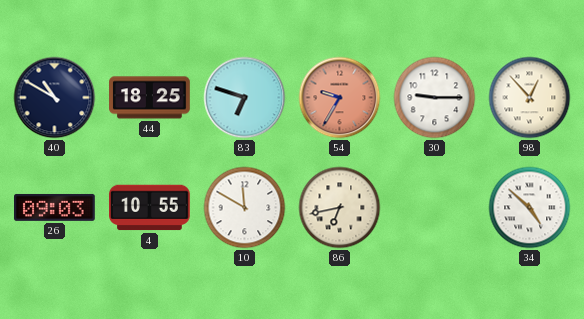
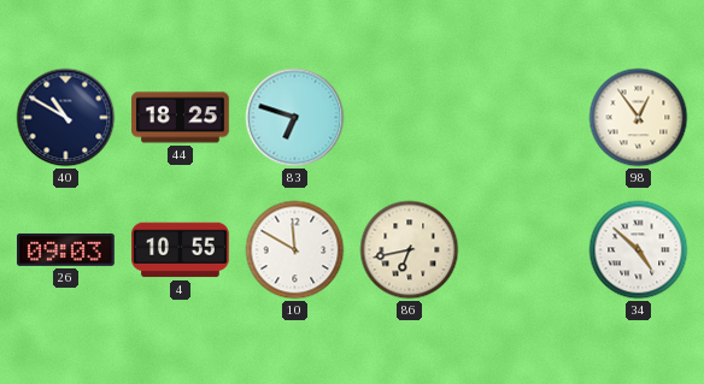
54: 9:35 -> none
30: 9:15 -> none
98: 12:53 -> 12:54
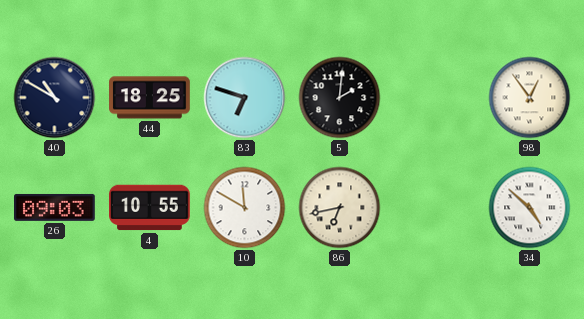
5: none -> 2:01
